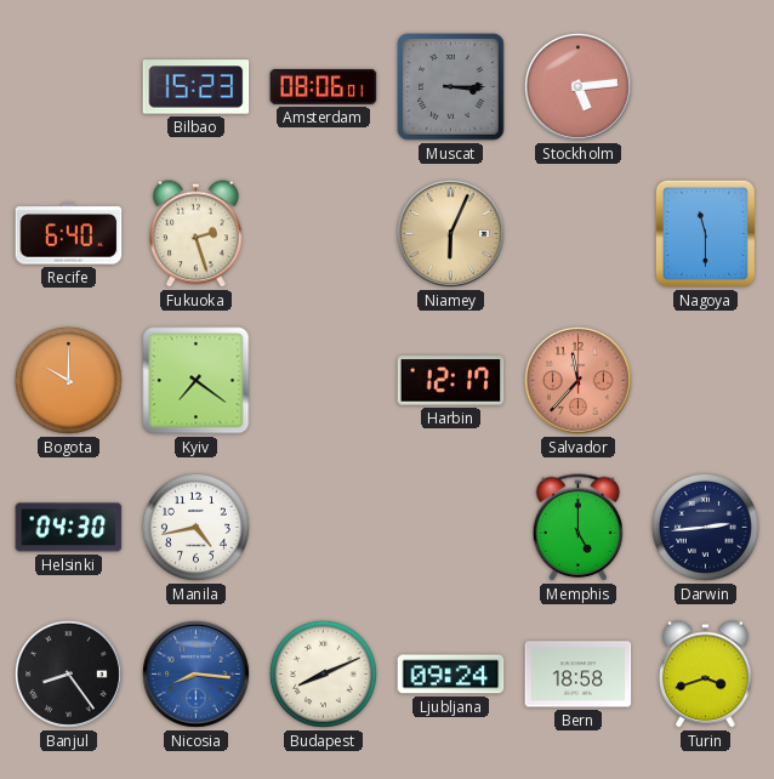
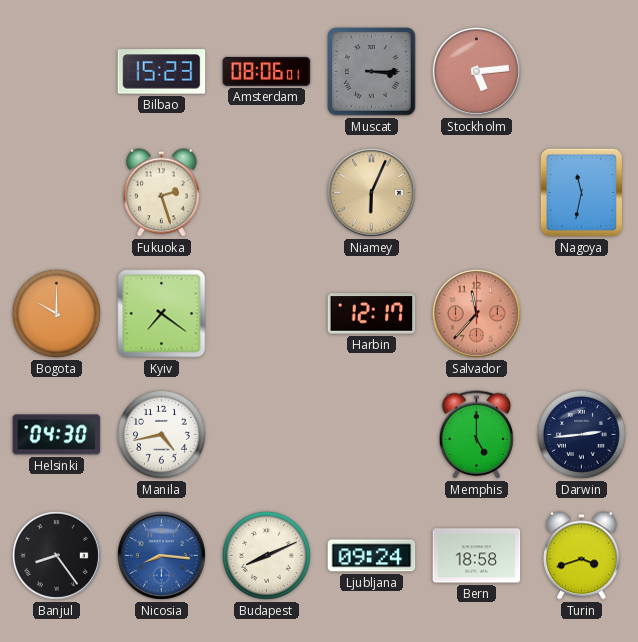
Recife: 6:40 -> none
Nagoya: 11:30 -> 11:32
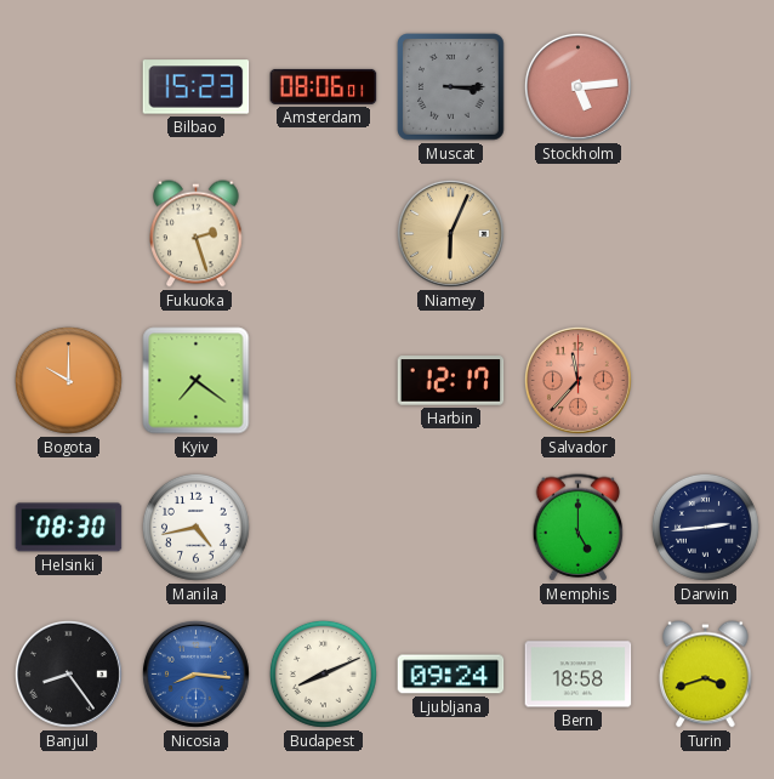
Nagoya: 11:32 -> none
Helsinki: 04:30 -> 08:30
